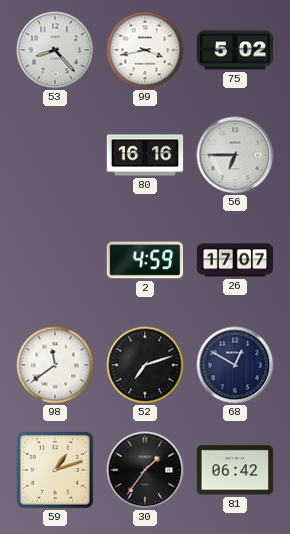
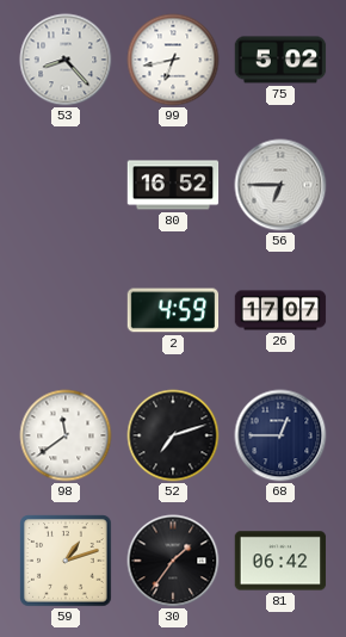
99: 3:43 -> 6:43
80: 16:16 -> 16:52
68: 12:50 -> 12:45
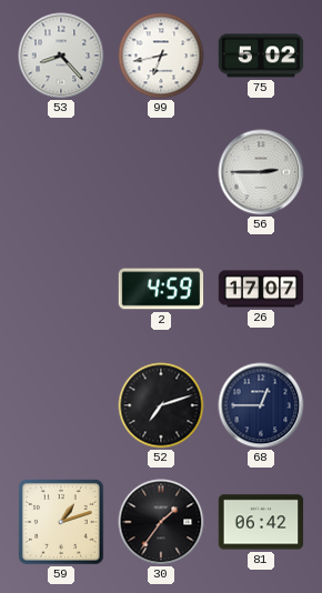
80: 16:52 -> none
56: 6:45 -> 2:45
98: 11:39 -> none
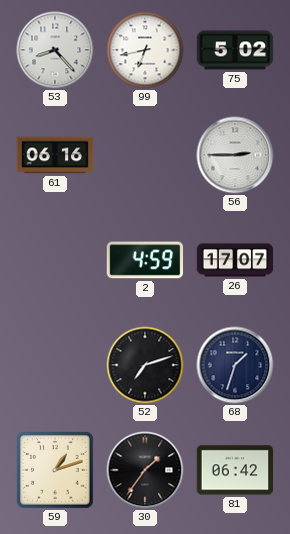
61: none -> 06:16
68: 12:45 -> 1:33
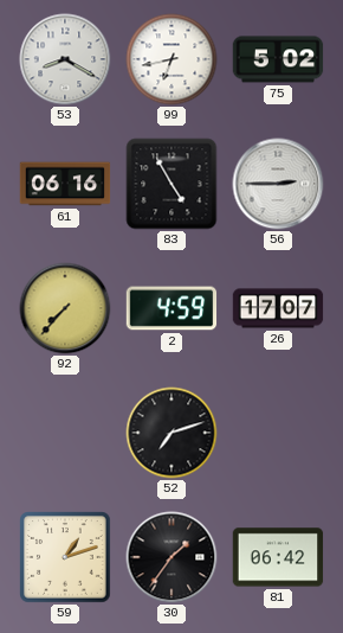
53: 8:23 -> 8:20
83: none -> 4:55
92: none -> 7:37
68: 1:33 -> none
